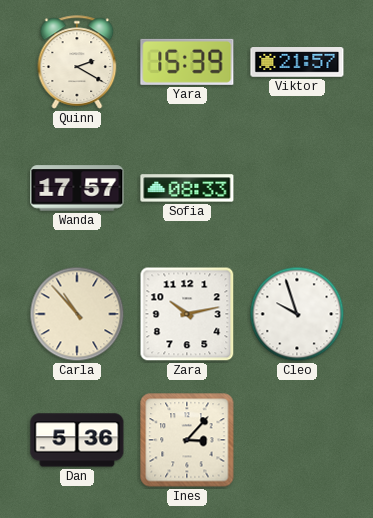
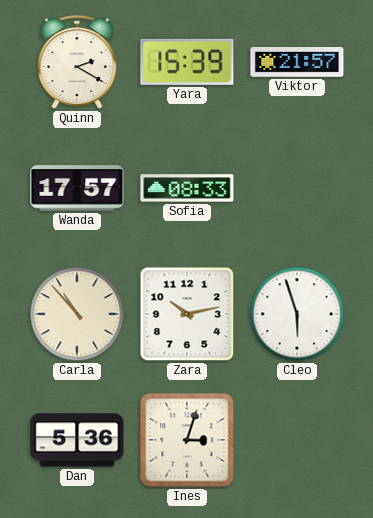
Cleo: 9:57 -> 5:57
Ines: 3:07 -> 3:03
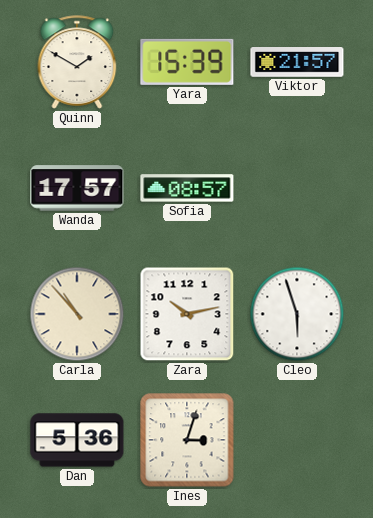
Quinn: 2:20 -> 1:50
Sofia: 08:33 -> 08:57
